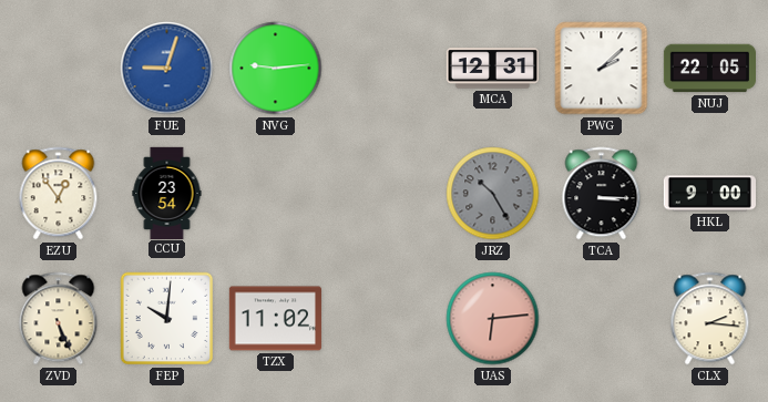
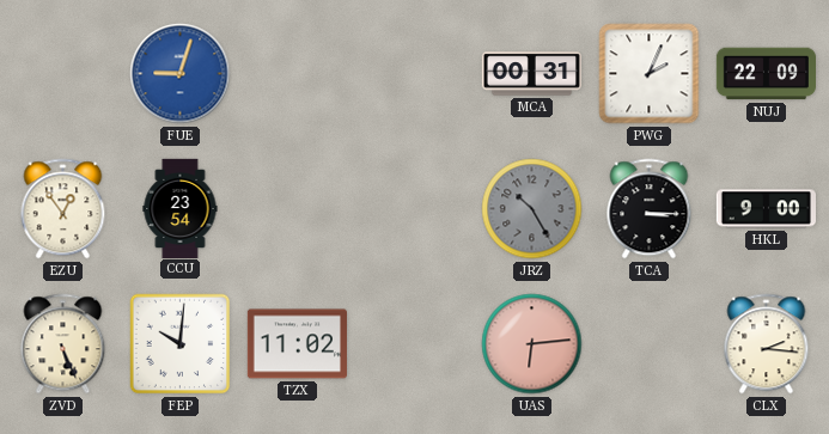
NVG: 9:14 -> none
MCA: 12:31 -> 00:31
PWG: 2:08 -> 2:04
NUJ: 22:05 -> 22:09
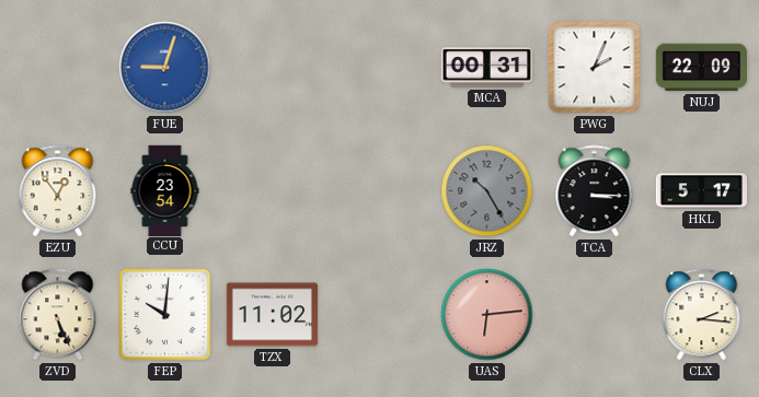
HKL: 9:00 -> 5:17
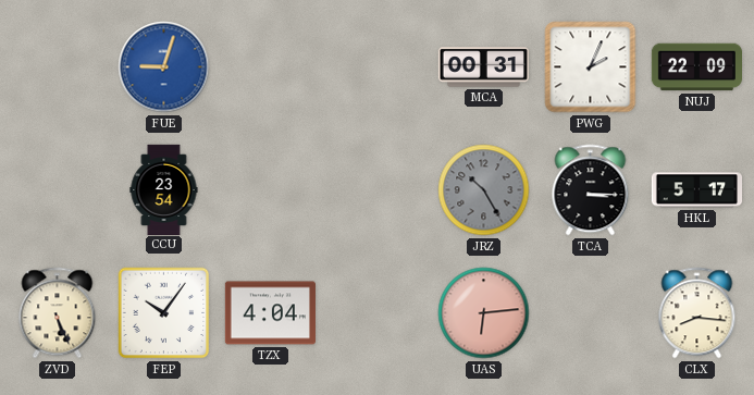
EZU: 12:54 -> none
FEP: 10:01 -> 10:06
TZX: 11:02 -> 4:04
CLX: 2:16 -> 8:16
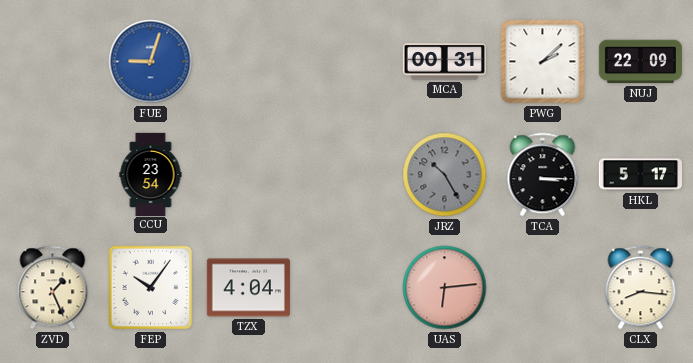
PWG: 2:04 -> 2:08
ZVD: 5:26 -> 1:26
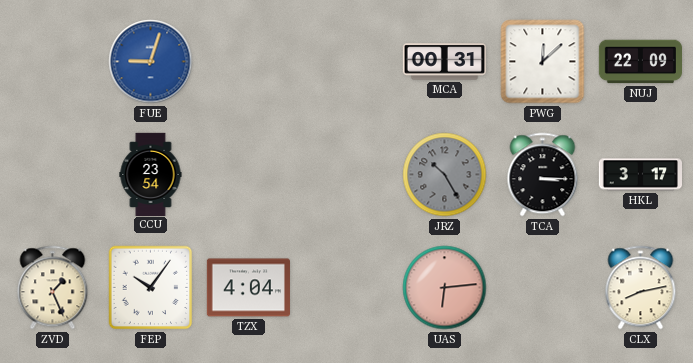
PWG: 2:08 -> 12:08
HKL: 5:17 -> 3:17
CLX: 8:16 -> 8:13
